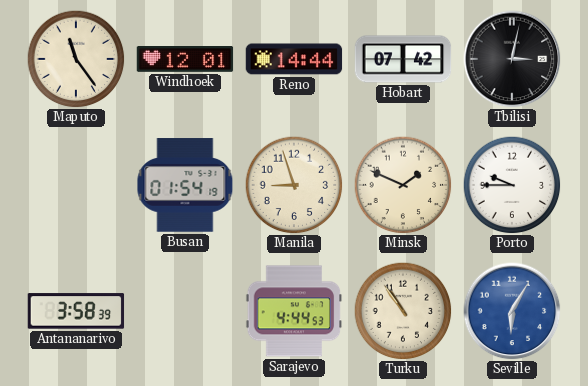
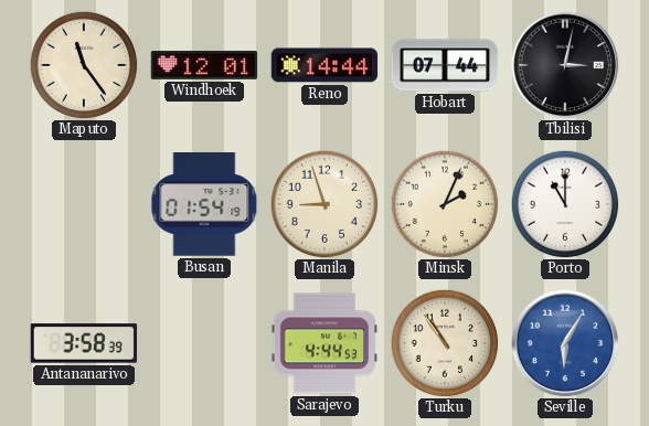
Hobart: 07:42 -> 07:44
Minsk: 1:49 -> 2:04
Porto: 9:45 -> 11:00
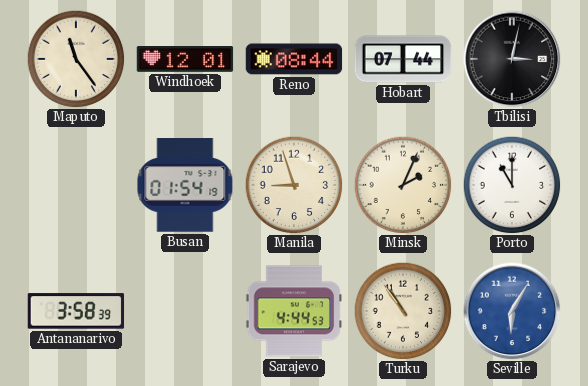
Reno: 14:44 -> 08:44
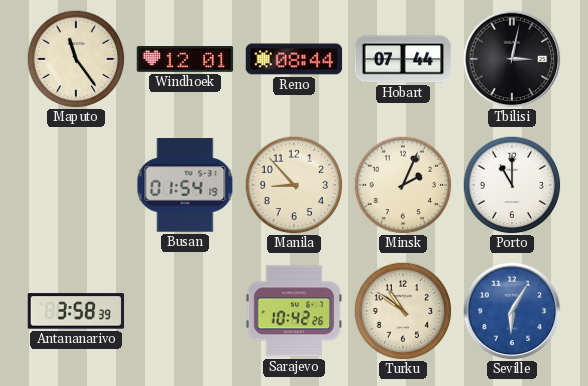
Manila: 8:57 -> 8:53
Sarajevo: 4:44 -> 10:42
Turku: 10:54 -> 10:51
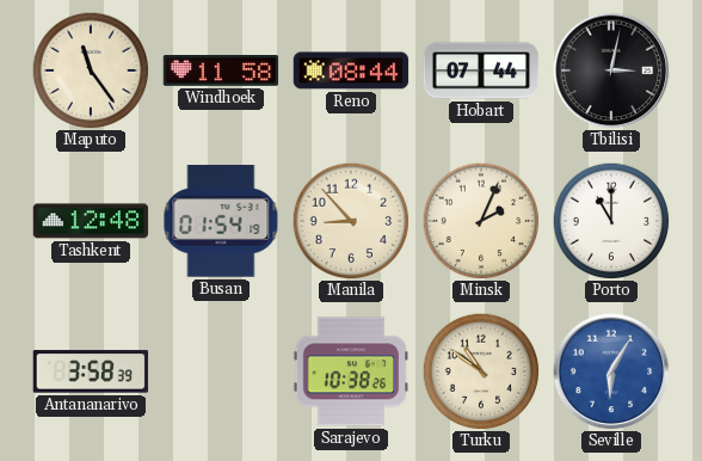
Windhoek: 12:01 -> 11:58
Tashkent: none -> 12:48
Sarajevo: 10:42 -> 10:38
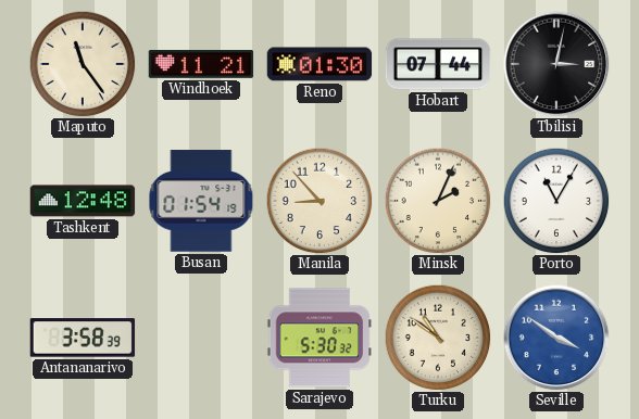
Windhoek: 11:58 -> 11:21
Reno: 08:44 -> 01:30
Porto: 11:00 -> 11:05
Sarajevo: 10:38 -> 5:30
Seville: 6:05 -> 3:51
